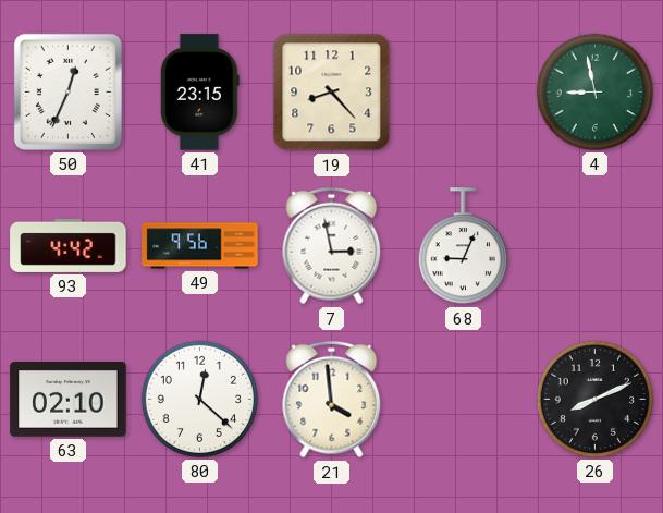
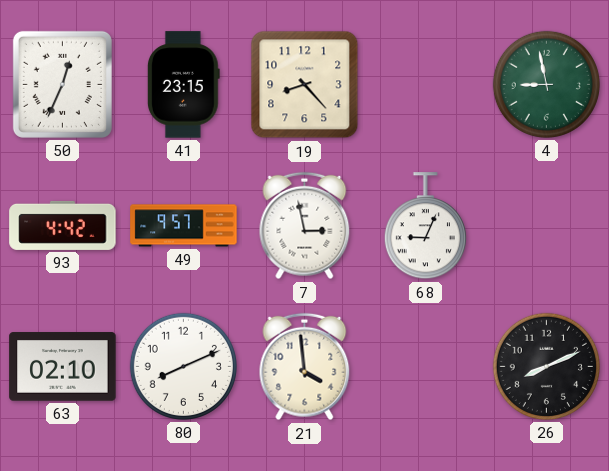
49: 9:56 -> 9:57
80: 12:22 -> 8:11
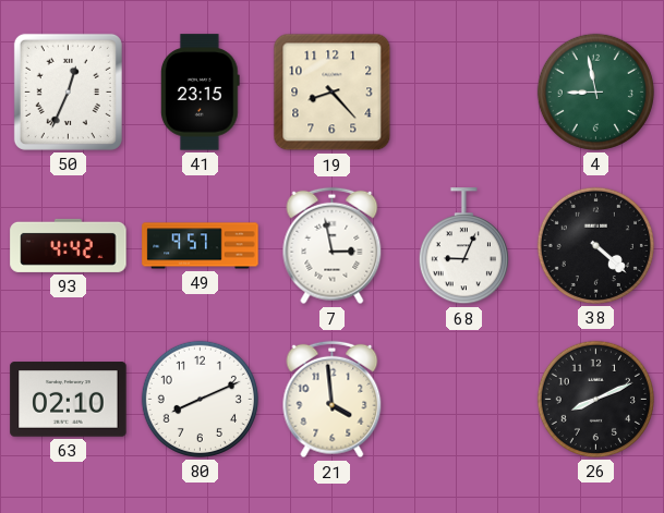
38: none -> 4:22
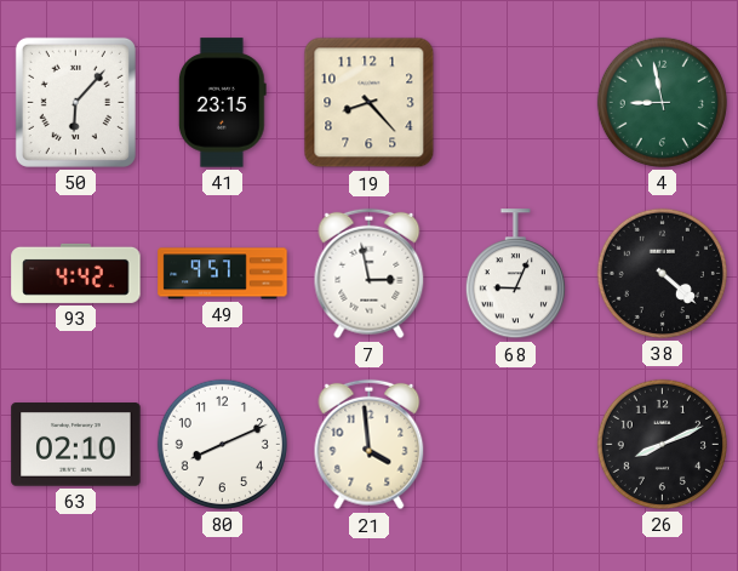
50: 12:34 -> 6:07
